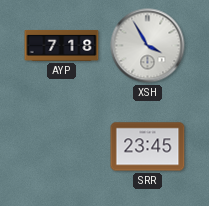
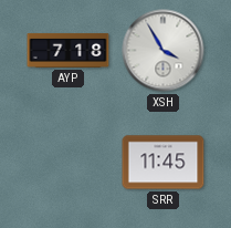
SRR: 23:45 -> 11:45
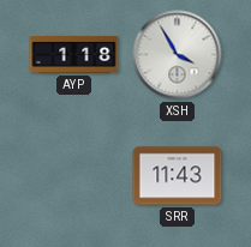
AYP: 7:18 -> 1:18
SRR: 11:45 -> 11:43
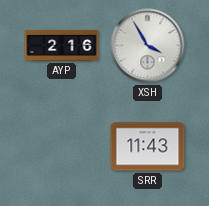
AYP: 1:18 -> 2:16
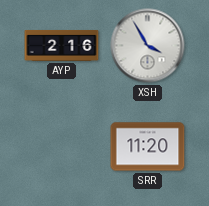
SRR: 11:43 -> 11:20
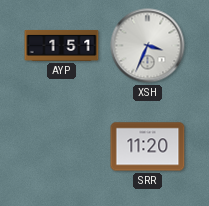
AYP: 2:16 -> 1:51
XSH: 3:55 -> 3:34
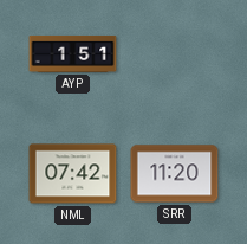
XSH: 3:34 -> none
NML: none -> 07:42
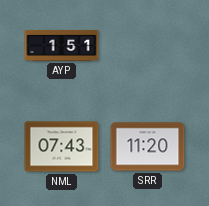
NML: 07:42 -> 07:43
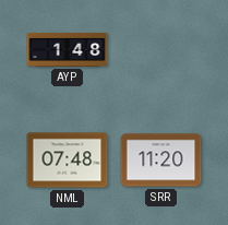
AYP: 1:51 -> 1:48
NML: 07:43 -> 07:48
